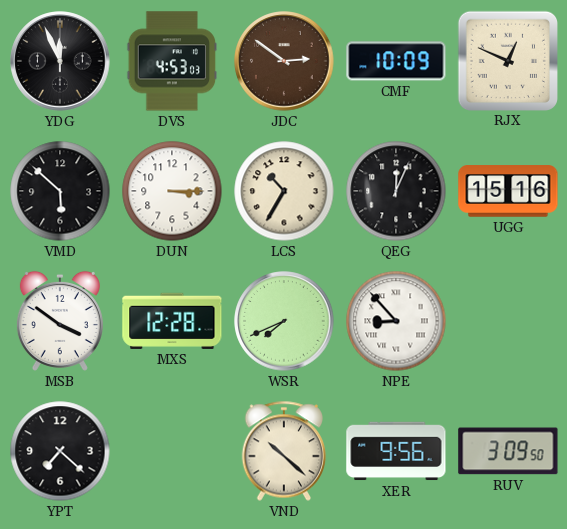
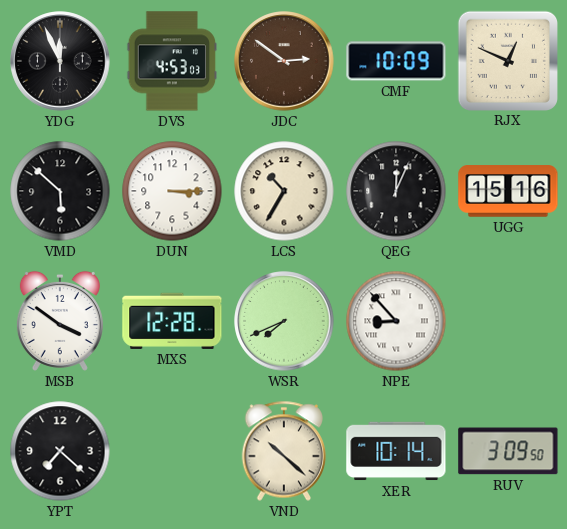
XER: 9:56 -> 10:14
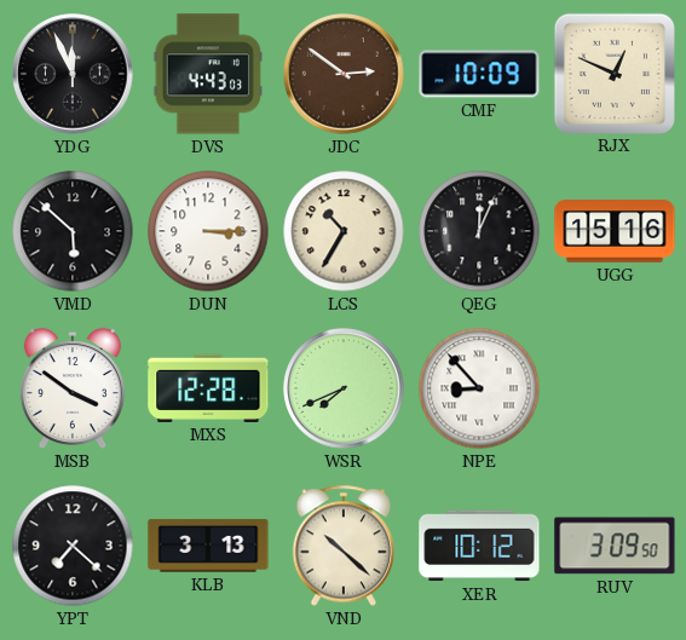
DVS: 4:53 -> 4:43
KLB: none -> 3:13
XER: 10:14 -> 10:12
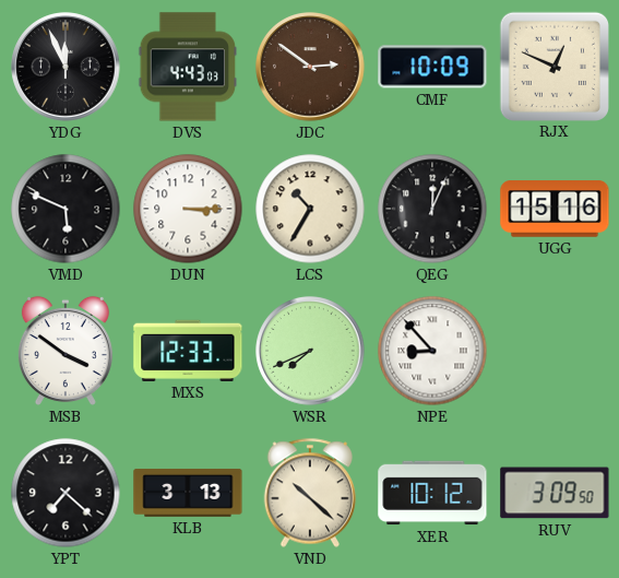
VMD: 5:52 -> 5:49
MXS: 12:28 -> 12:33
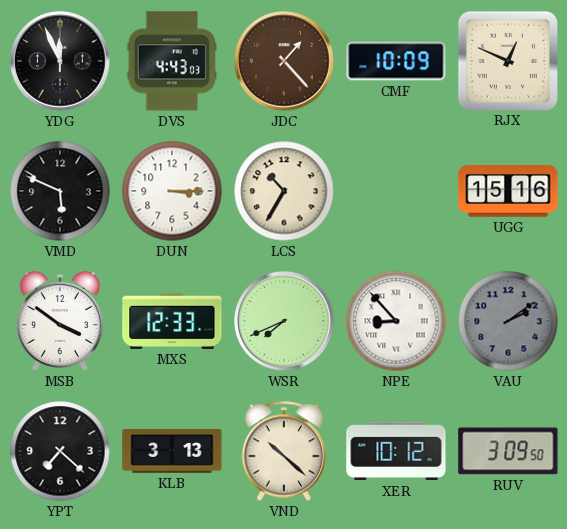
JDC: 2:51 -> 1:23
QEG: 12:04 -> none
VAU: none -> 2:09
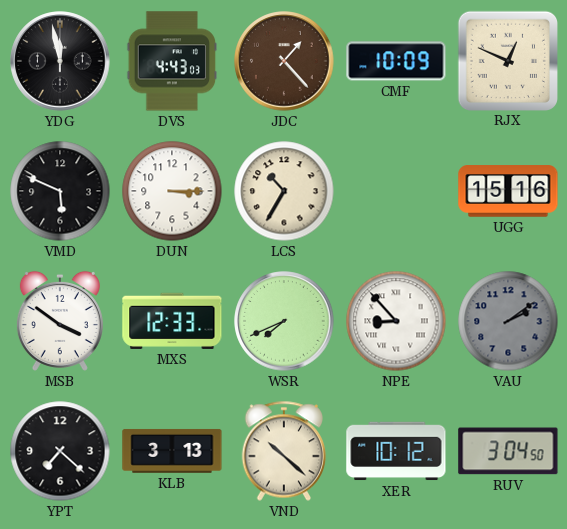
YDG: 11:56 -> 11:58
RUV: 3:09 -> 3:04
